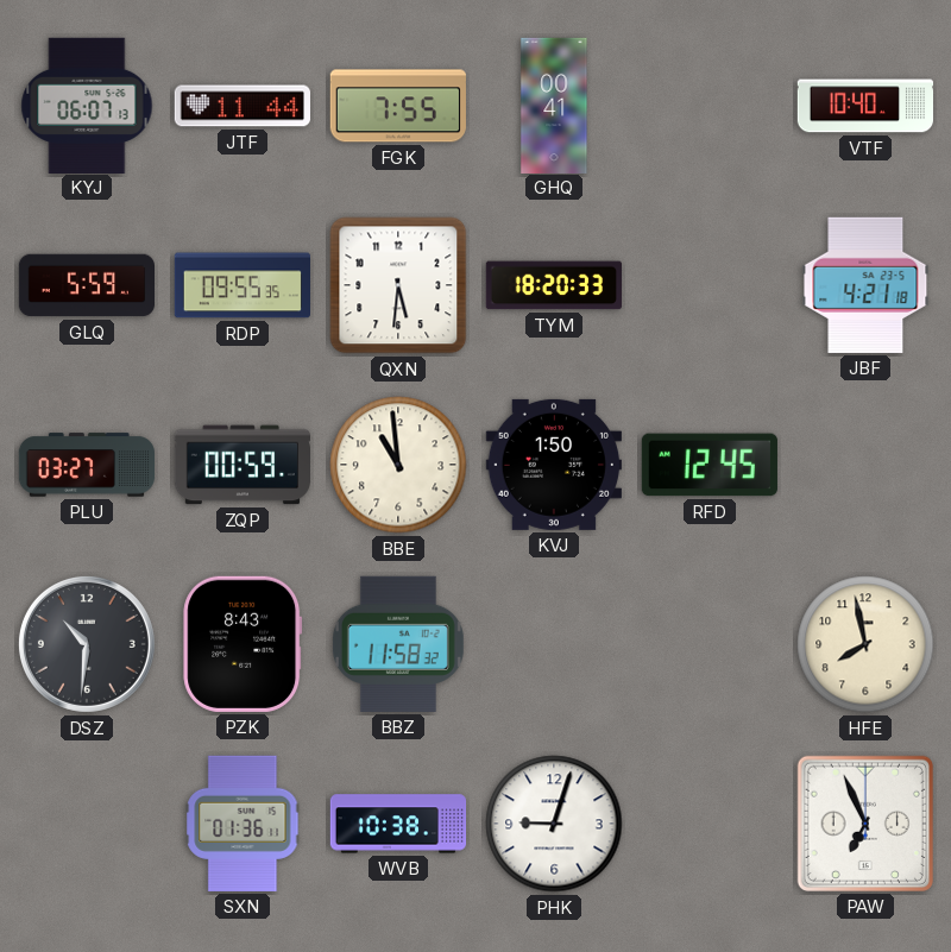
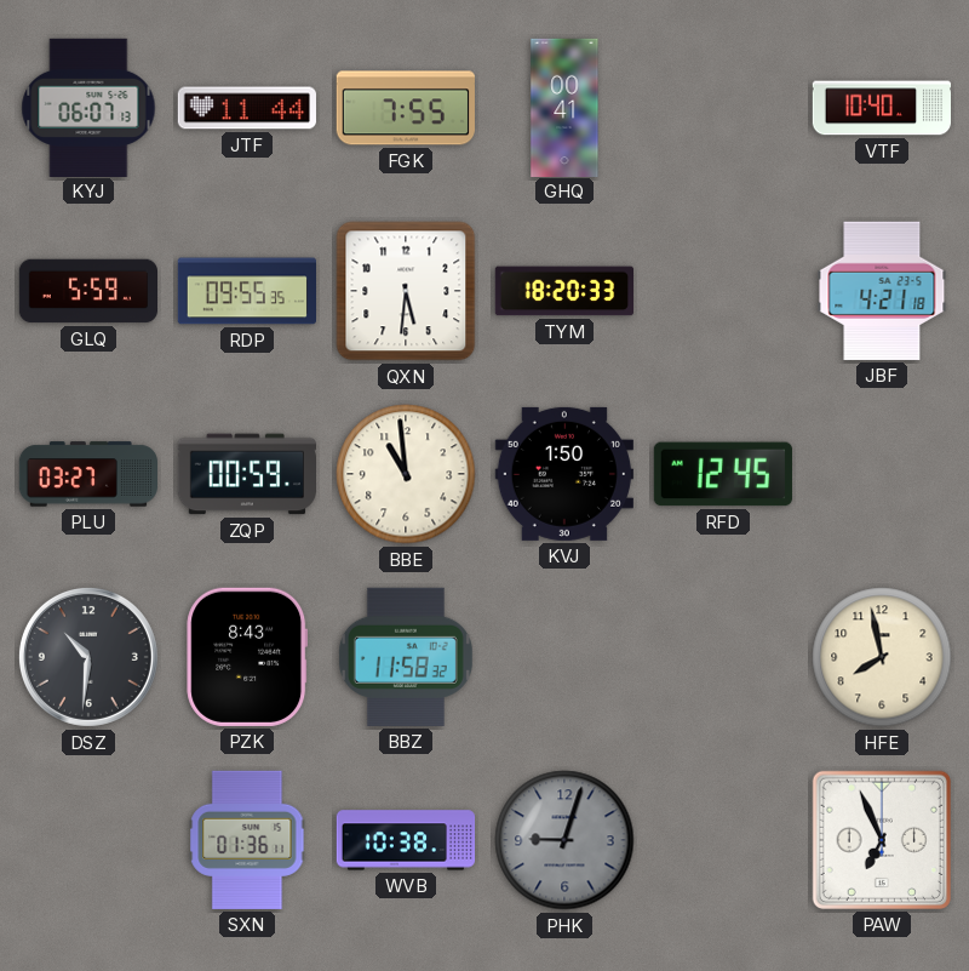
PHK dial: white -> grey
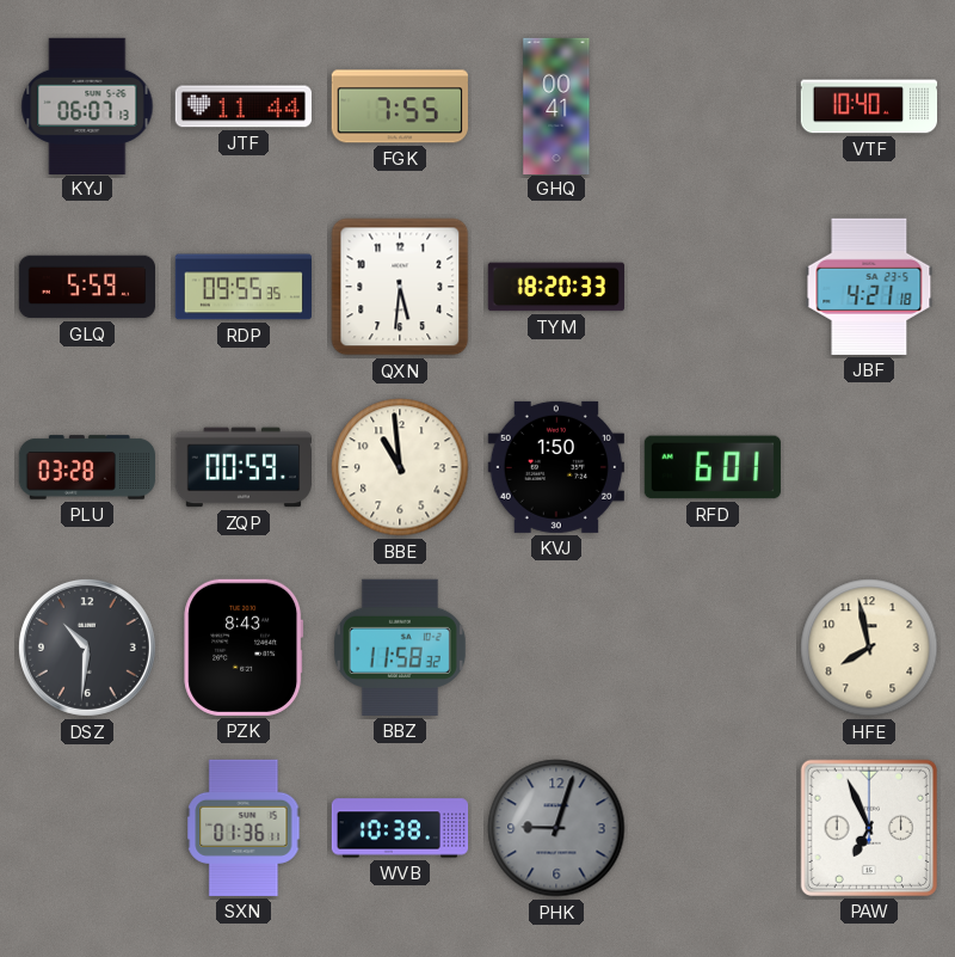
PLU: 03:27 -> 03:28
RFD: 12:45 -> 6:01
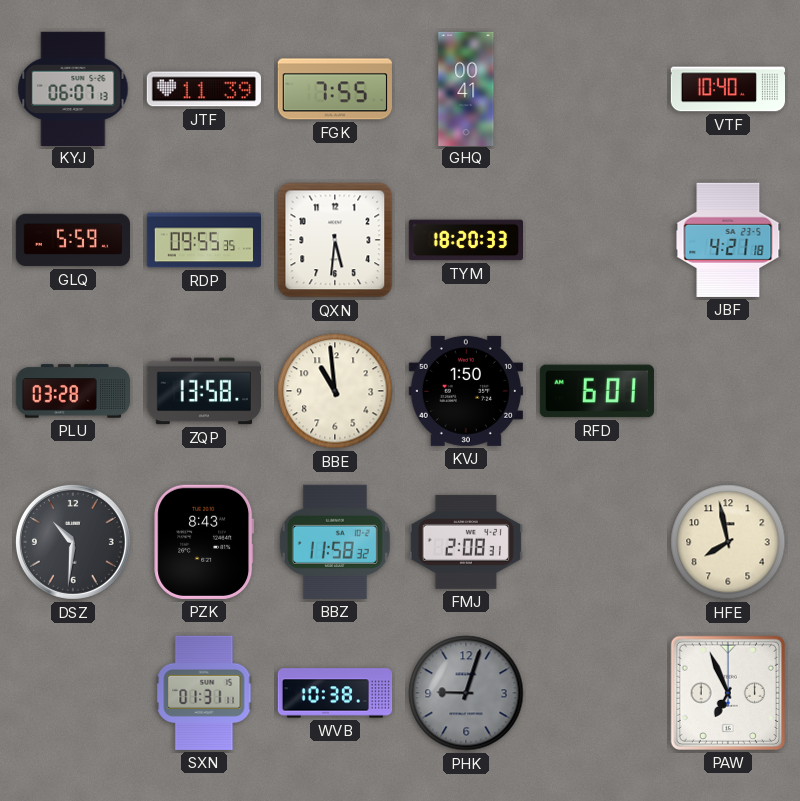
JTF: 11:44 -> 11:39
ZQP: 00:59 -> 13:58
FMJ: none -> 2:08
SXN: 01:36 -> 01:31
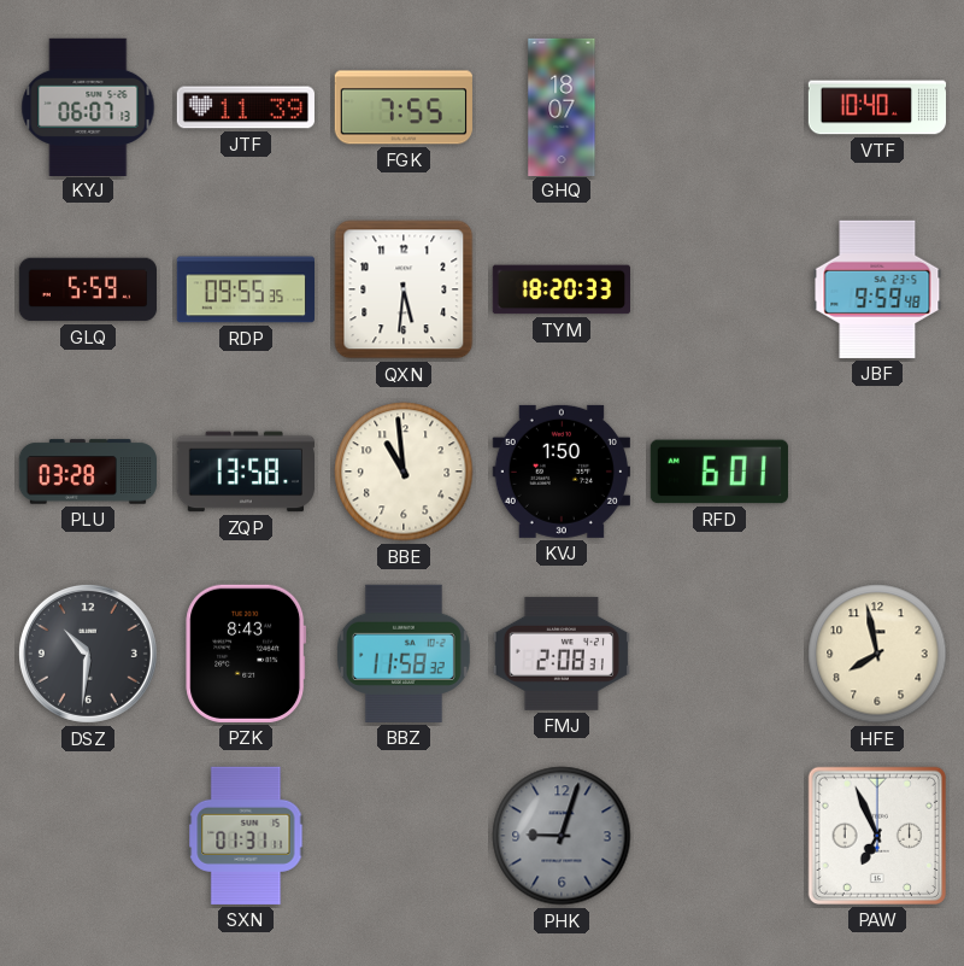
GHQ: 00:41 -> 18:07
JBF: 4:21 -> 9:59
WVB: 10:38 -> none
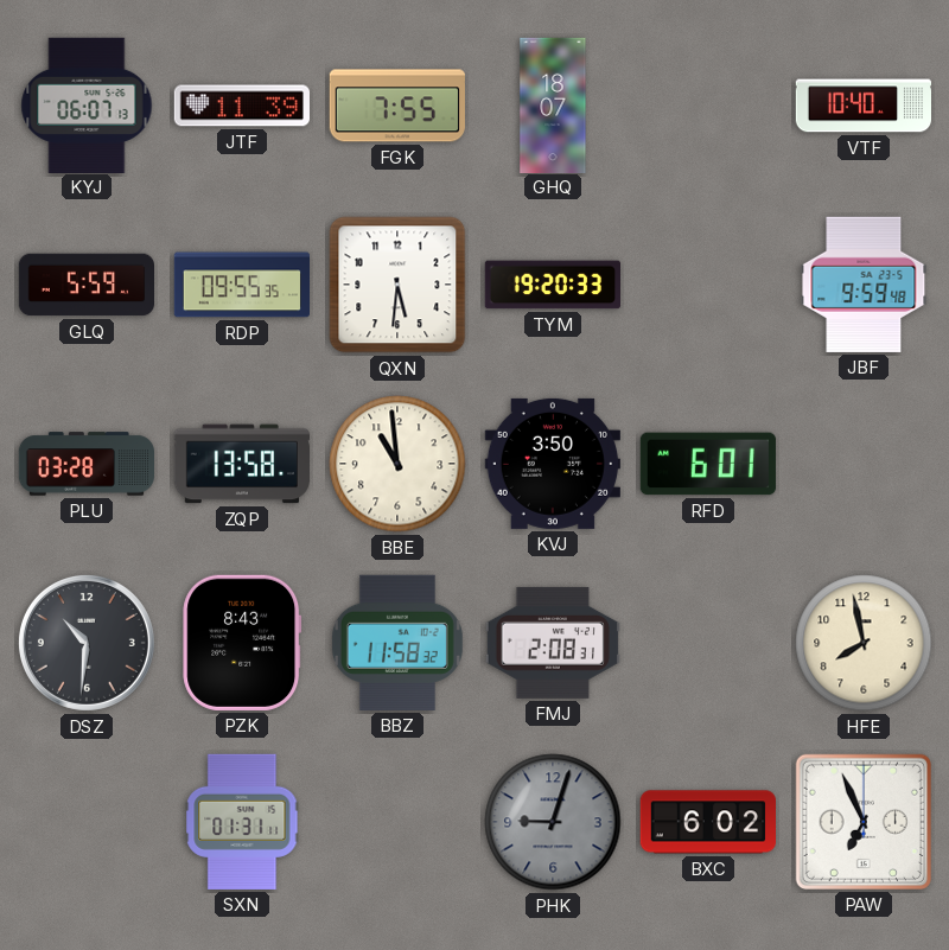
TYM: 18:20 -> 19:20
KVJ: 1:50 -> 3:50
BXC: none -> 6:02
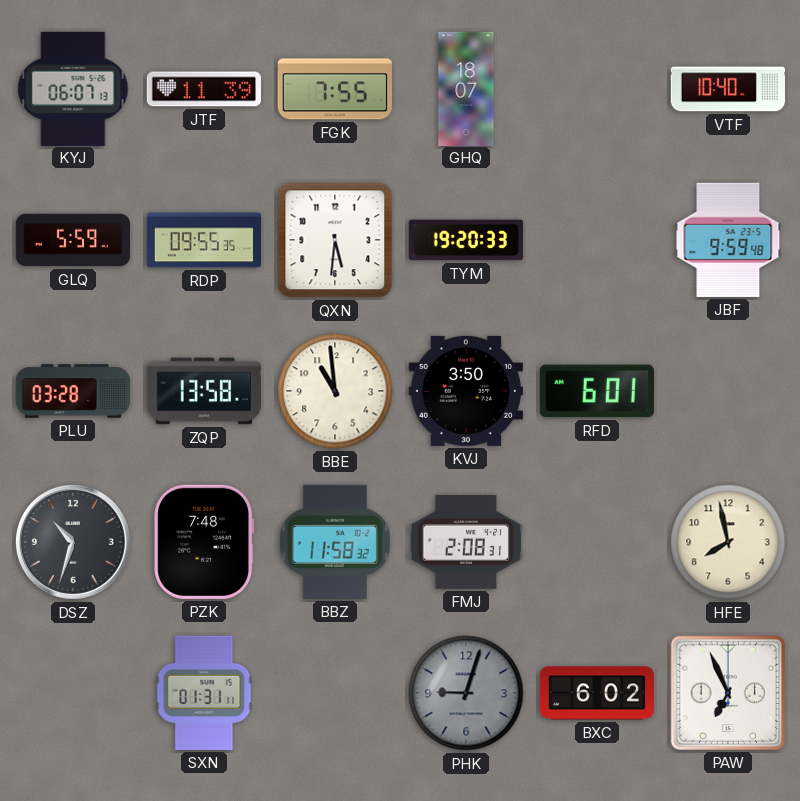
DSZ: 10:31 -> 10:33
PZK: 8:43 -> 7:48
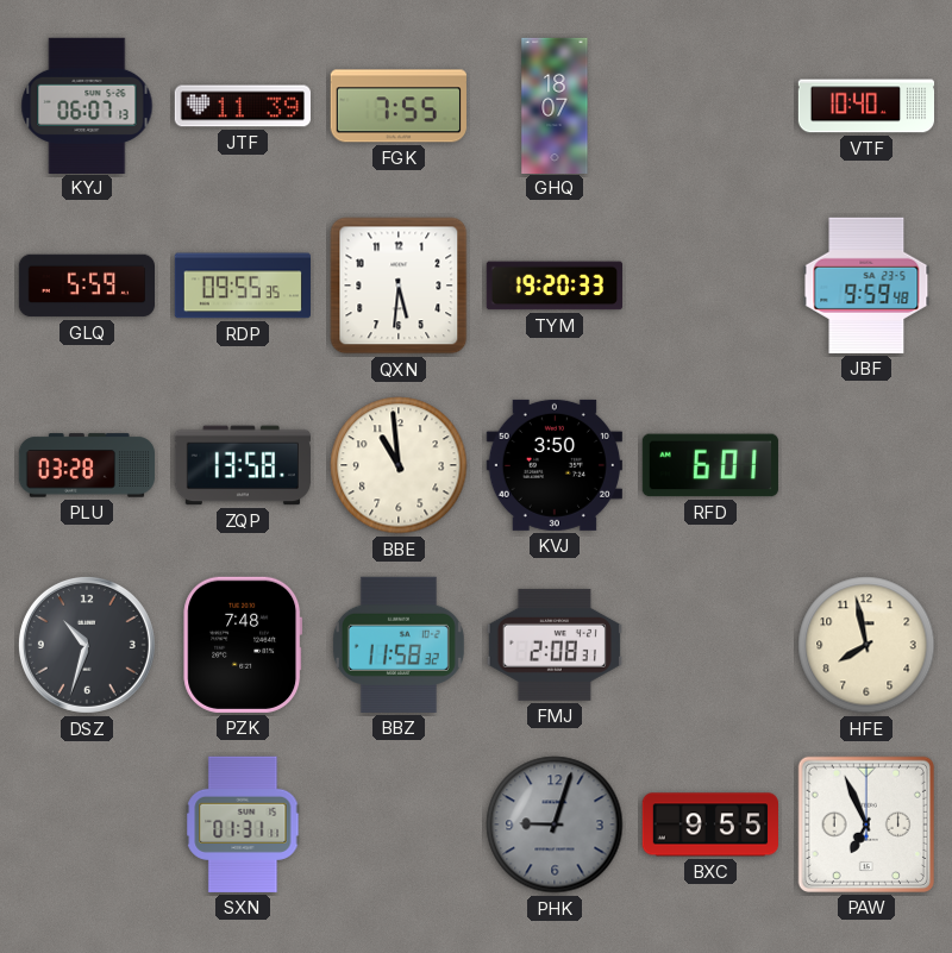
BXC: 6:02 -> 9:55
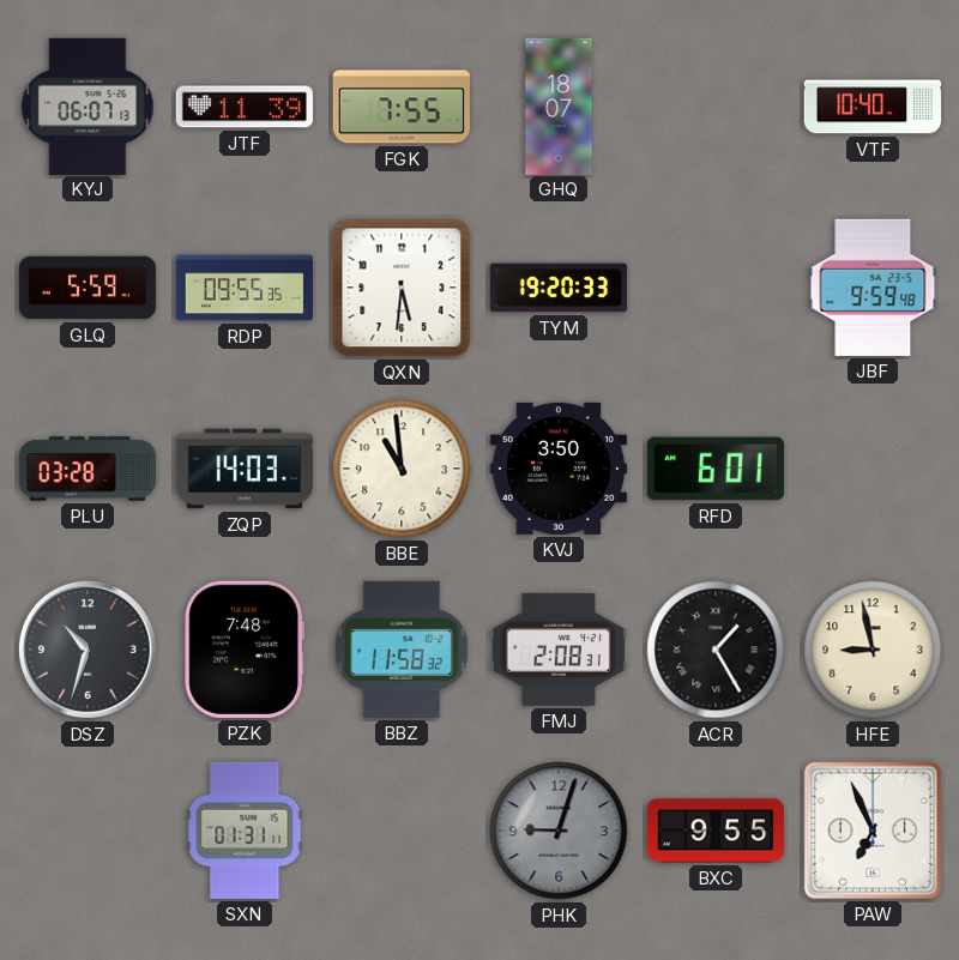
ZQP: 13:58 -> 14:03
ACR: none -> 1:25
HFE: 7:58 -> 8:58
